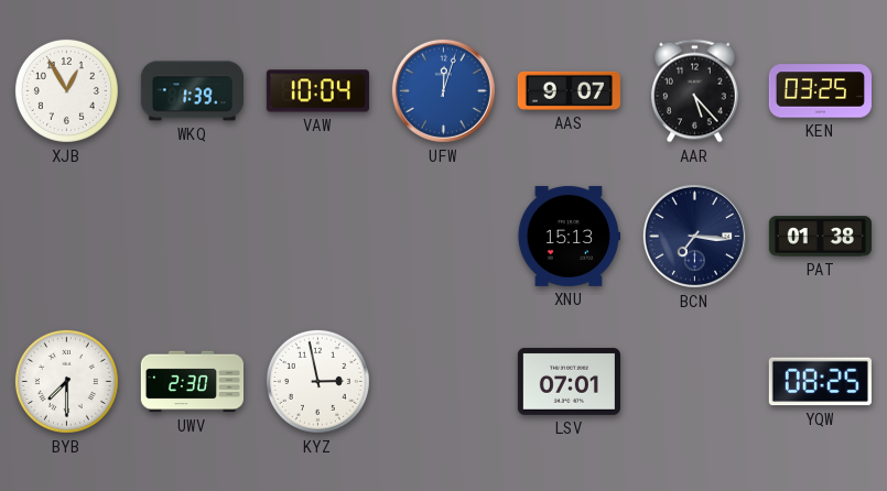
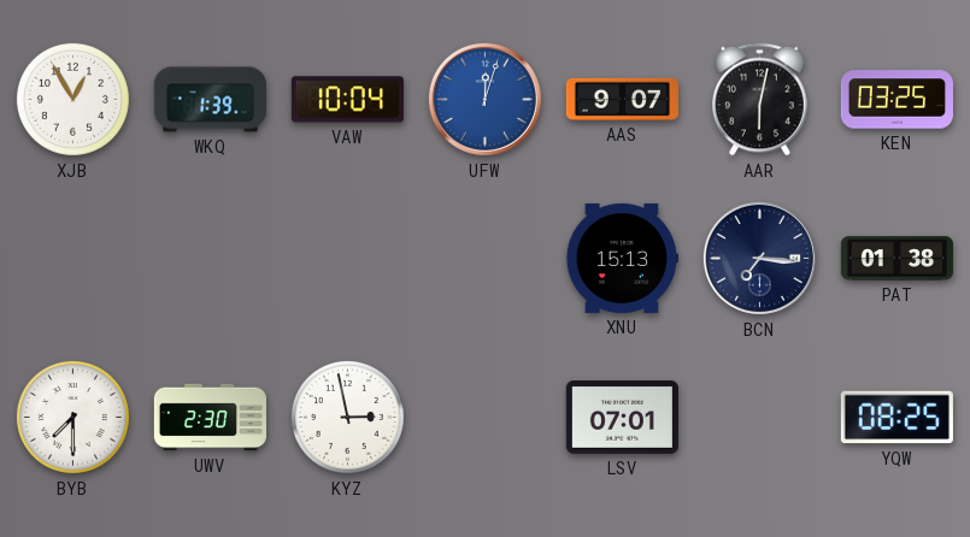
AAR: 5:23 -> 6:02
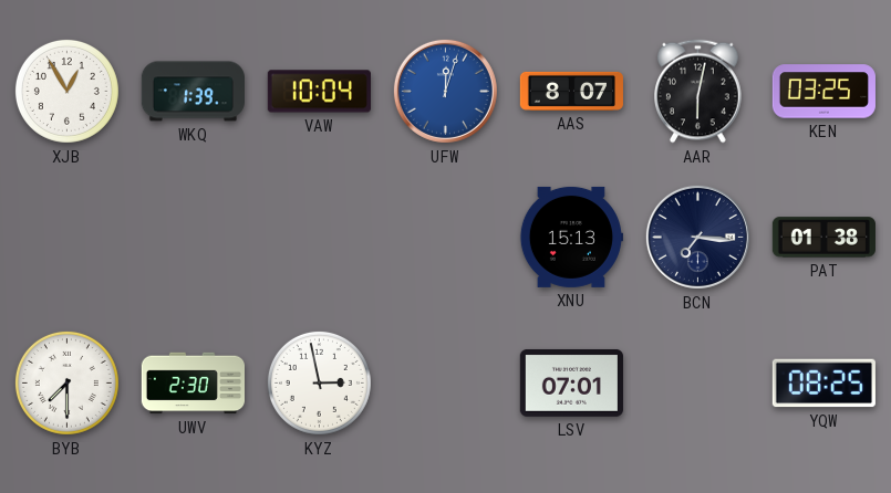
AAS: 9:07 -> 8:07
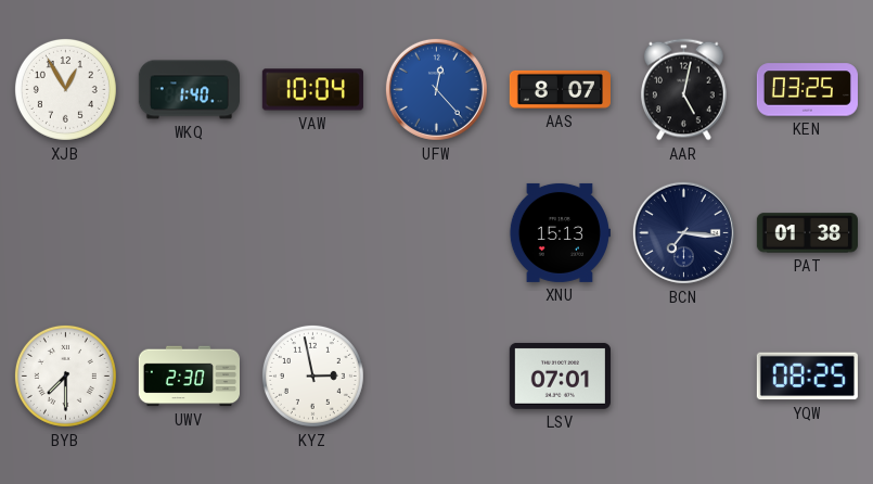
WKQ: 1:39 -> 1:40
UFW: 12:03 -> 12:23
AAR: 6:02 -> 5:02
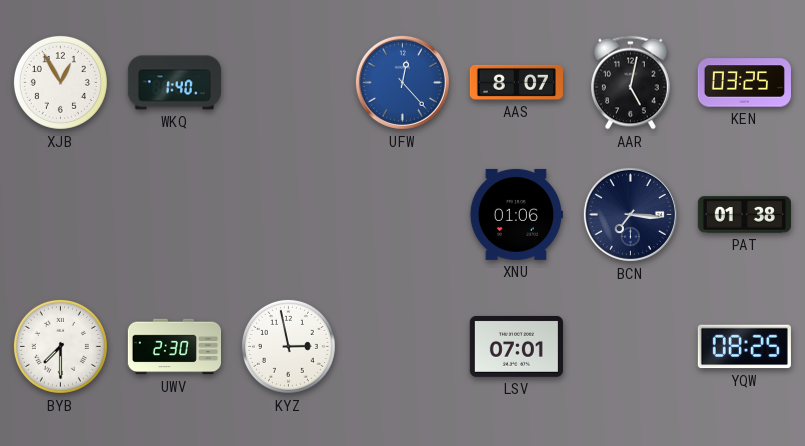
VAW: 10:04 -> none
XNU: 15:13 -> 01:06
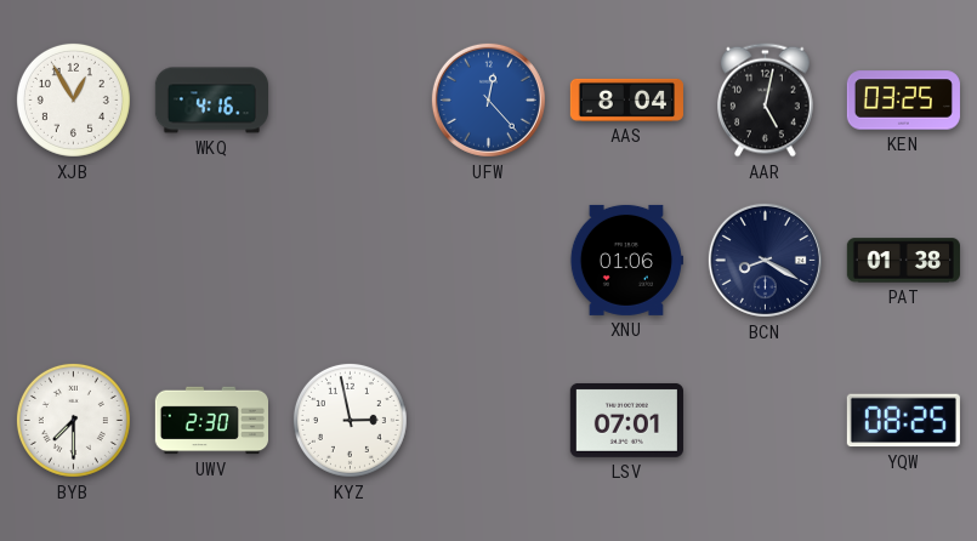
WKQ: 1:40 -> 4:16
AAS: 8:07 -> 8:04
BCN: 7:16 -> 8:20
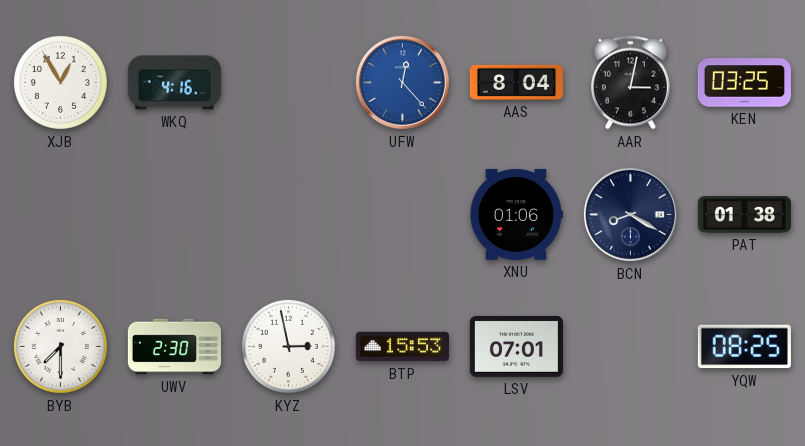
AAR: 5:02 -> 3:02
BTP: none -> 15:53
